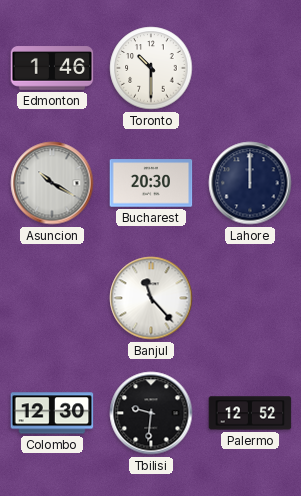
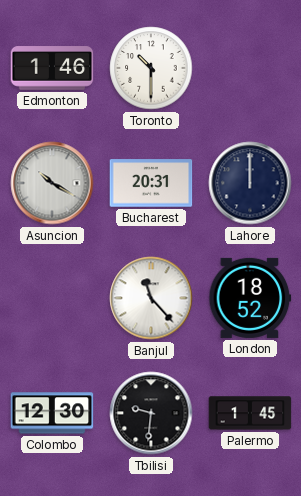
Bucharest: 20:30 -> 20:31
London: none -> 18:52
Palermo: 12:52 -> 1:45
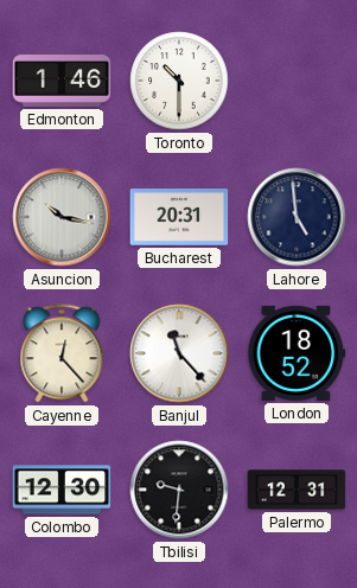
Asuncion: 10:20 -> 10:17
Lahore: 12:00 -> 4:59
Cayenne: none -> 12:23
Palermo: 1:45 -> 12:31
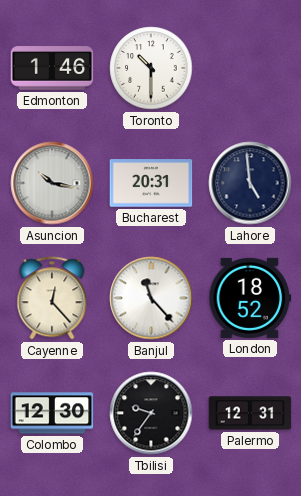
Tbilisi: 9:31 -> 9:36
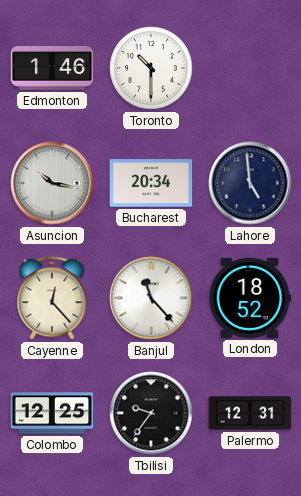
Bucharest: 20:31 -> 20:34
Colombo: 12:30 -> 12:25
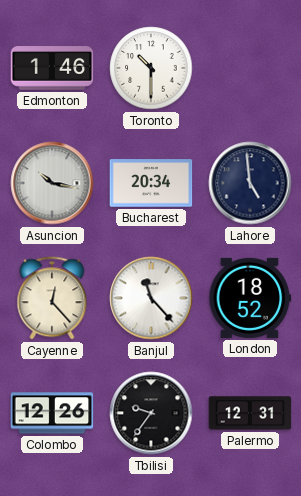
Colombo: 12:25 -> 12:26
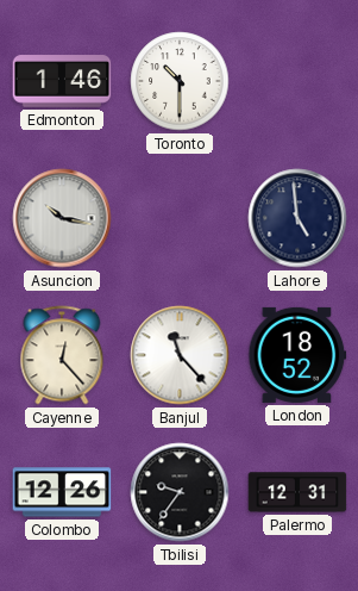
Bucharest: 20:34 -> none
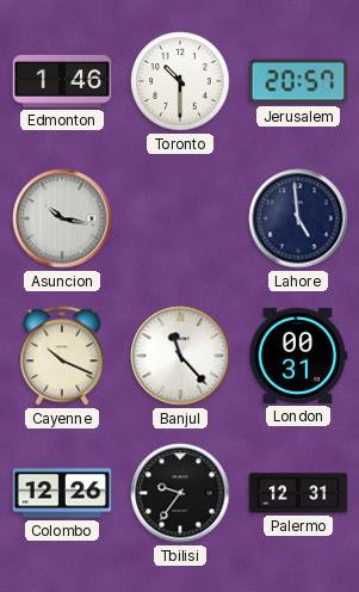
Jerusalem: none -> 20:57
Cayenne: 12:23 -> 10:19
London: 18:52 -> 00:31
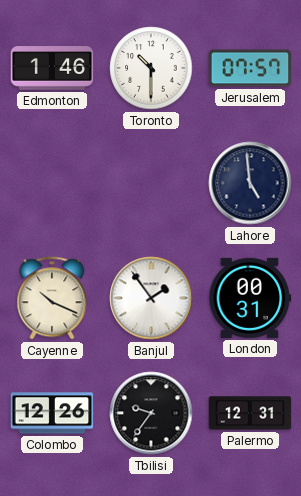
Jerusalem: 20:57 -> 07:57
Asuncion: 10:17 -> none
Banjul: 11:23 -> 1:54
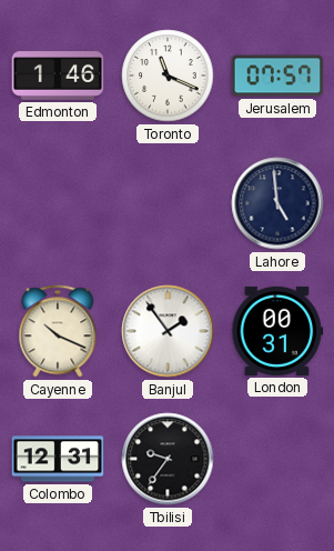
Toronto: 10:30 -> 11:19
Colombo: 12:26 -> 12:31
Palermo: 12:31 -> none
